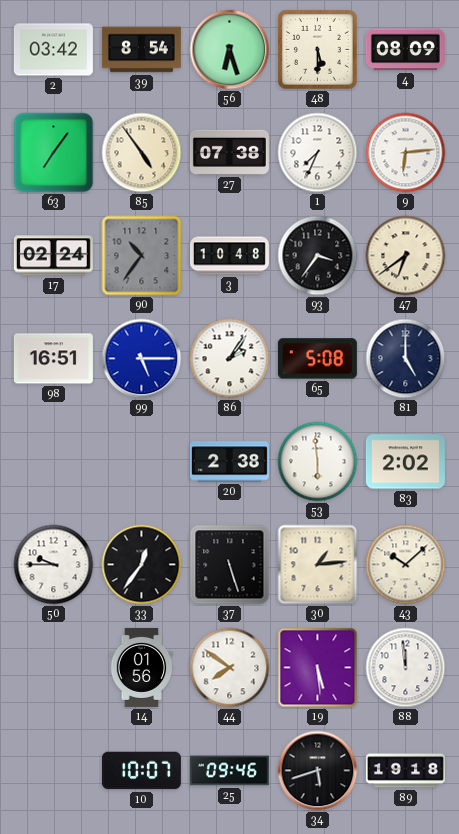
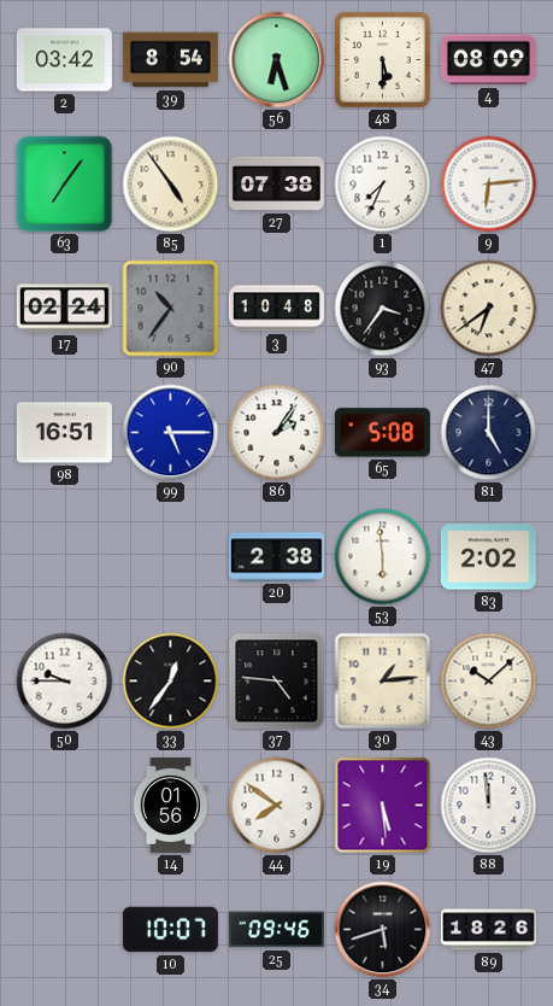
37: 5:27 -> 4:46
89: 19:18 -> 18:26
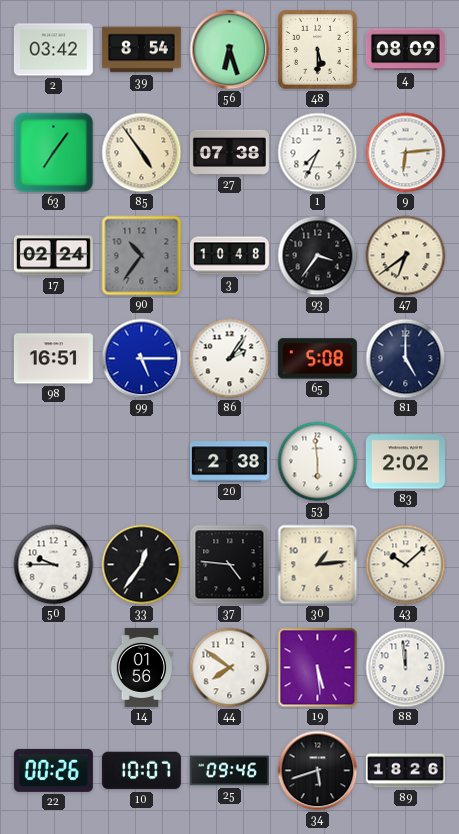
22: none -> 00:26
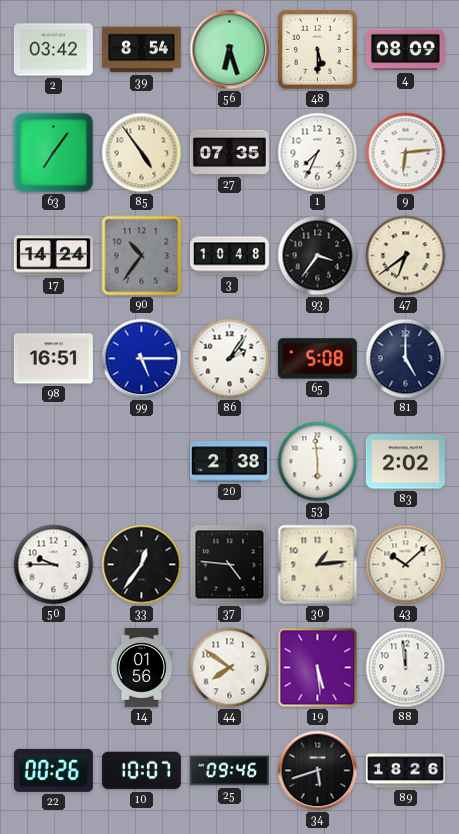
27: 07:38 -> 07:35
17: 02:24 -> 14:24
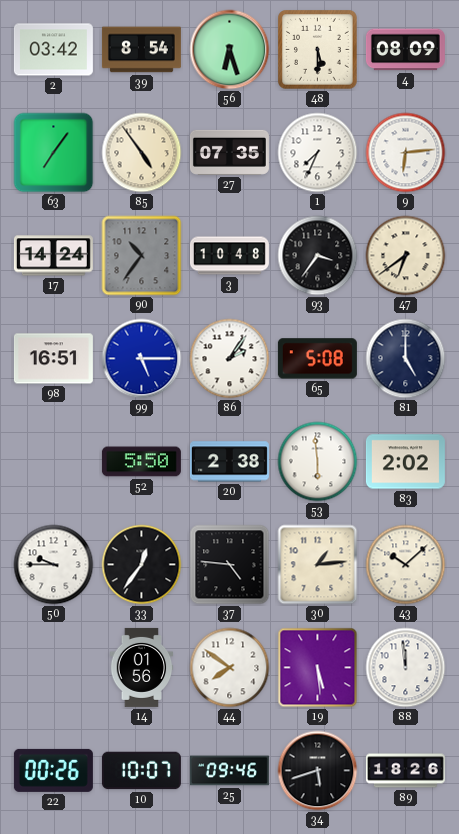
52: none -> 5:50
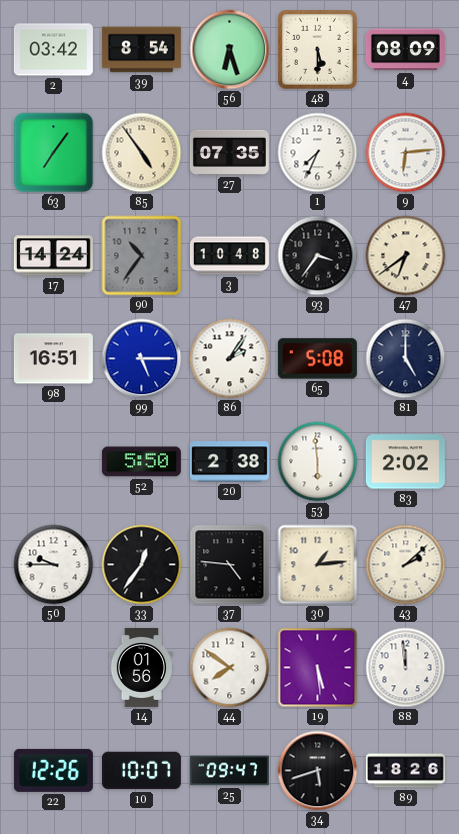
43: 10:08 -> 2:08
22: 00:26 -> 12:26
25: 09:46 -> 09:47
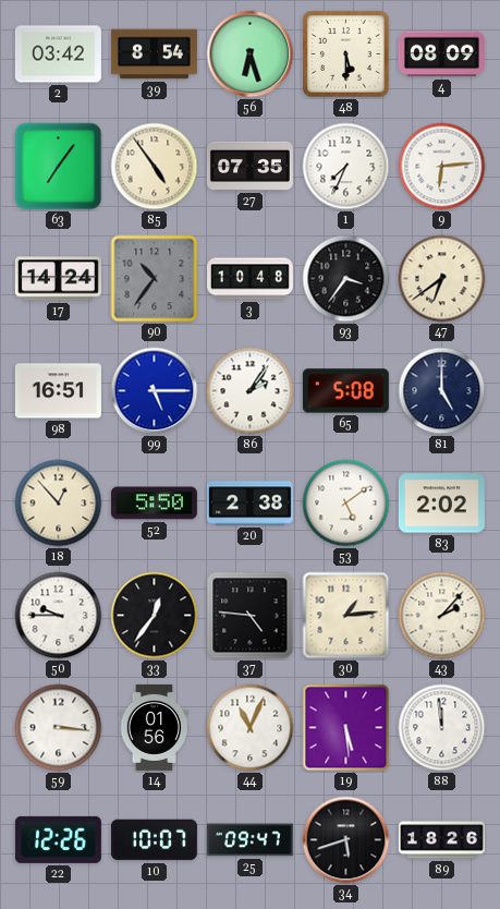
18: none -> 12:53
53: 5:59 -> 5:09
43: 2:08 -> 2:07
59: none -> 3:16
44: 7:51 -> 11:04
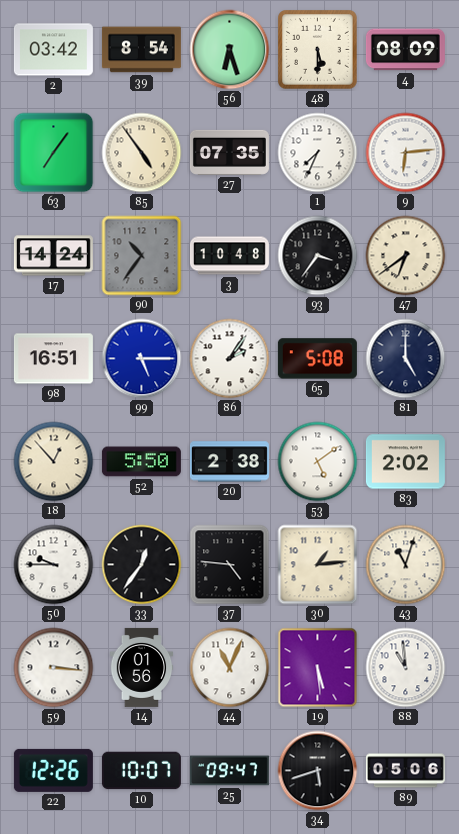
43: 2:07 -> 11:03
88: 11:59 -> 10:59
89: 18:26 -> 05:06
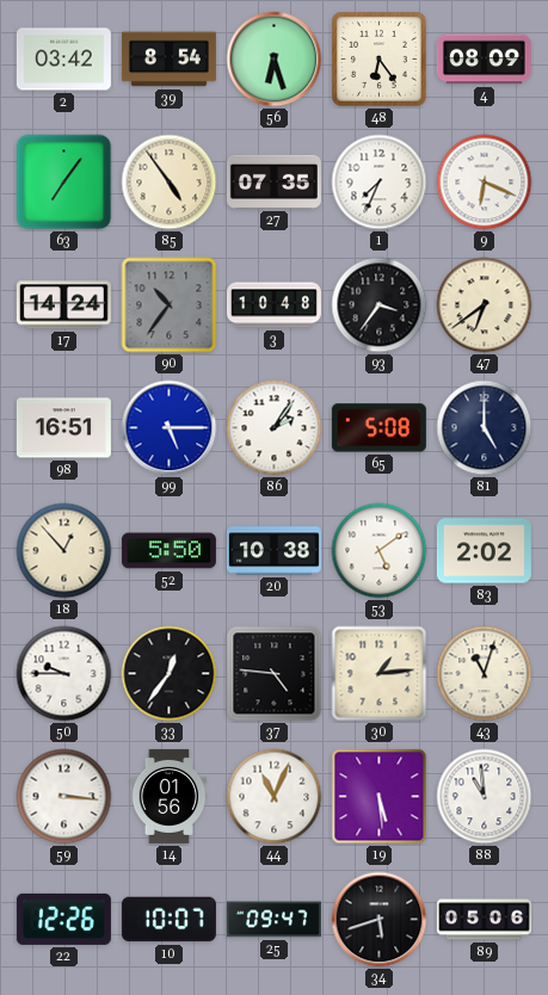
48: 5:30 -> 6:24
9: 6:14 -> 6:19
20: 2:38 -> 10:38
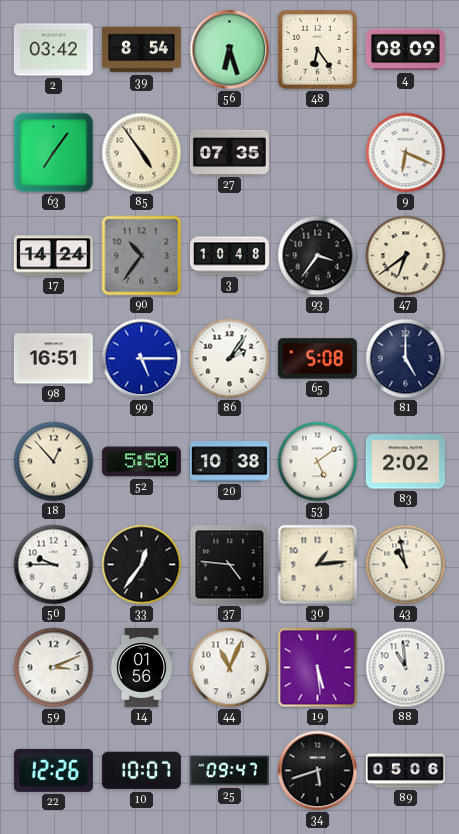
1: 7:34 -> none
43: 11:03 -> 10:58
59: 3:16 -> 3:11
